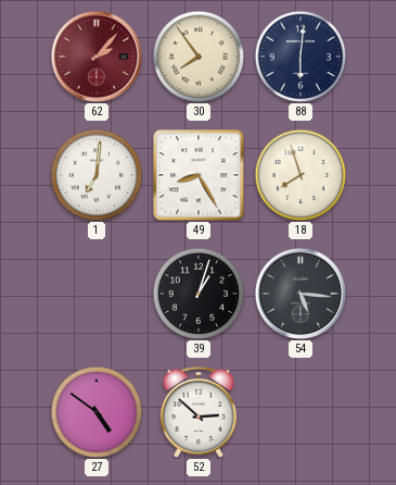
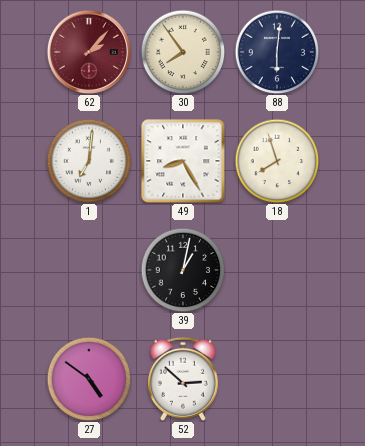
39: 1:03 -> 1:02
54: 5:16 -> none
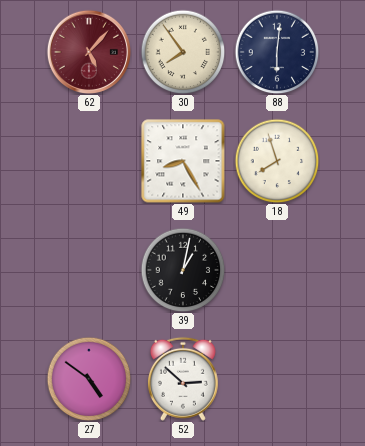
62: 2:07 -> 5:07
1: 7:01 -> none
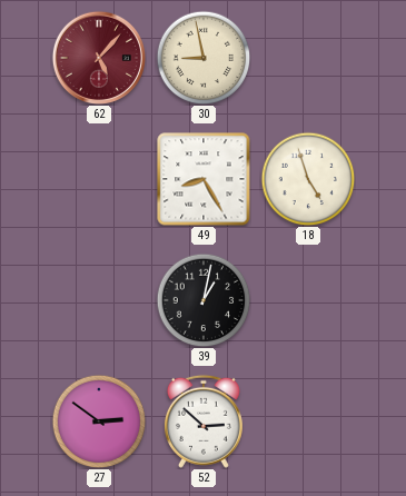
30: 7:54 -> 8:58
88: 6:01 -> none
18: 7:57 -> 4:57
27: 4:51 -> 2:51
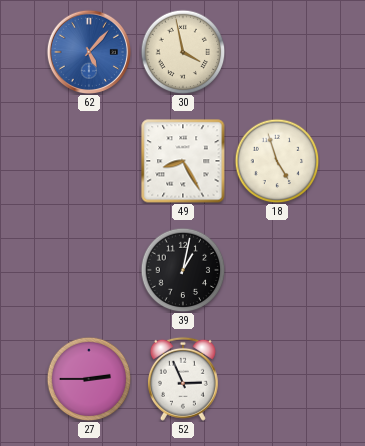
62 dial: burgundy -> blue
30: 8:58 -> 3:58
27: 2:51 -> 2:45
52: 2:52 -> 2:56
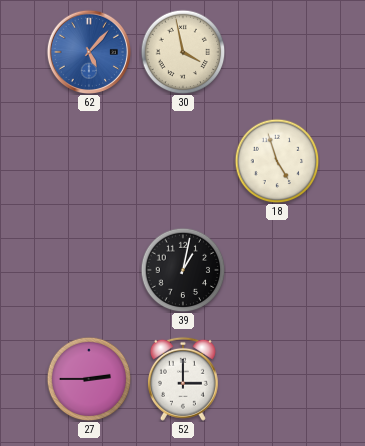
49: 8:25 -> none
52: 2:56 -> 3:00
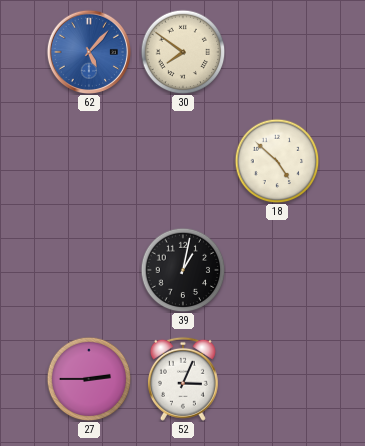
30: 3:58 -> 7:51
18: 4:57 -> 4:52
52: 3:00 -> 3:04
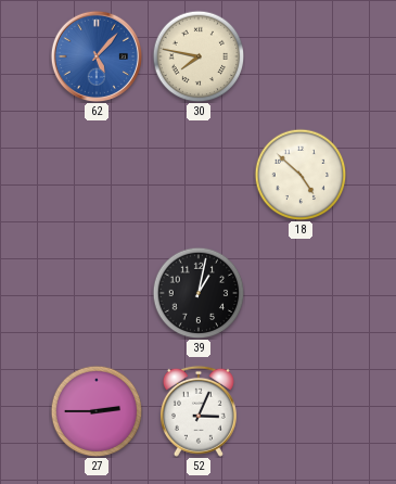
30: 7:51 -> 7:47
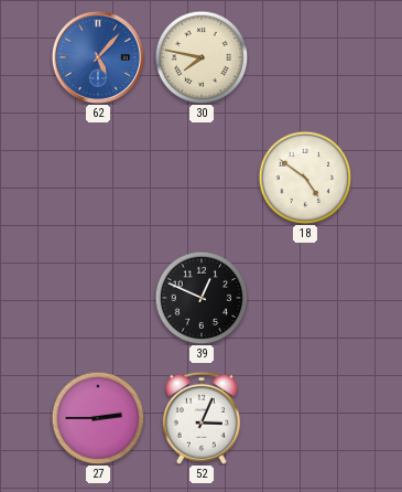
18: 4:52 -> 4:51
39: 1:02 -> 12:49
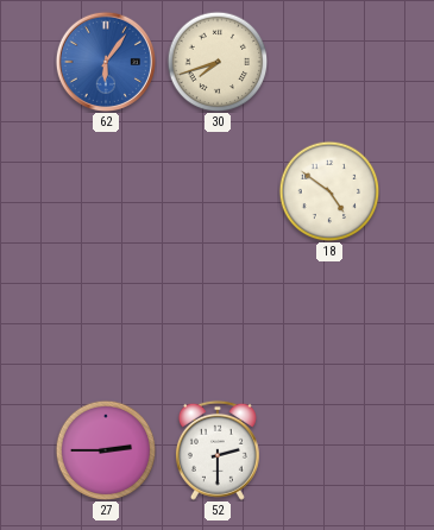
62: 5:07 -> 6:06
30: 7:47 -> 7:42
39: 12:49 -> none
52: 3:04 -> 2:30
